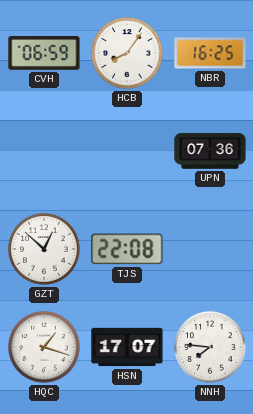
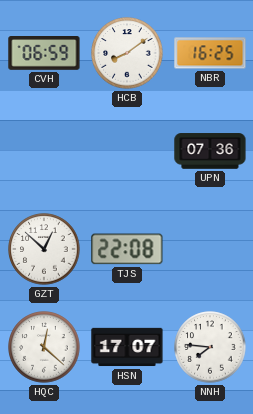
HCB: 8:06 -> 8:09
HQC: 1:18 -> 12:22
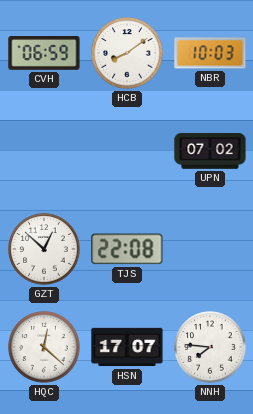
NBR: 16:25 -> 10:03
UPN: 07:36 -> 07:02
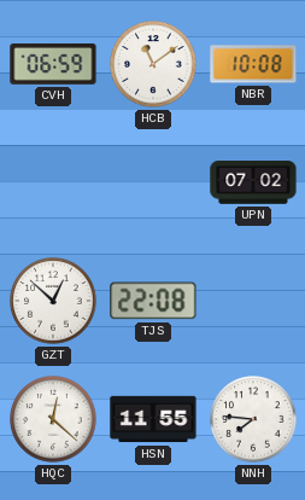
HCB: 8:09 -> 11:09
NBR: 10:03 -> 10:08
HSN: 17:07 -> 11:55
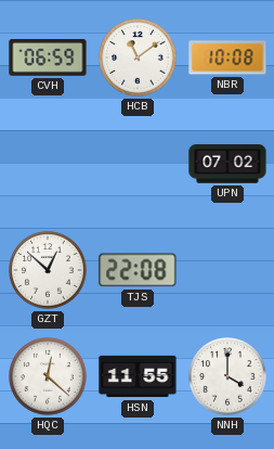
NNH: 7:46 -> 4:00
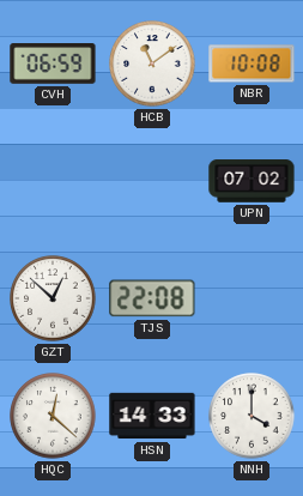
HSN: 11:55 -> 14:33
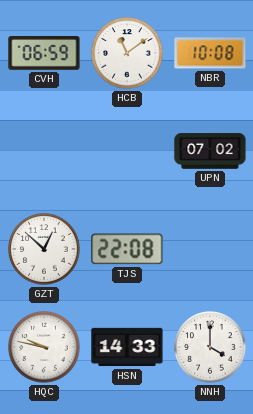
HQC: 12:22 -> 9:47
